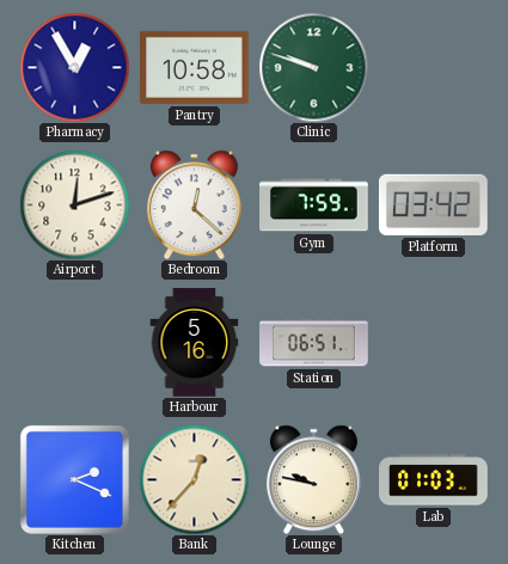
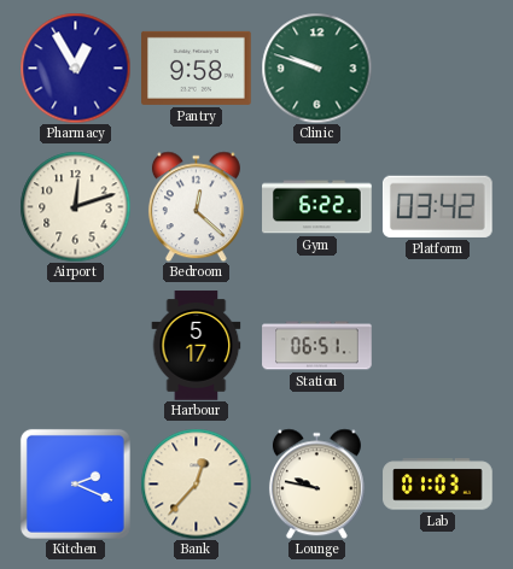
Pantry: 10:58 -> 9:58
Gym: 7:59 -> 6:22
Harbour: 5:16 -> 5:17
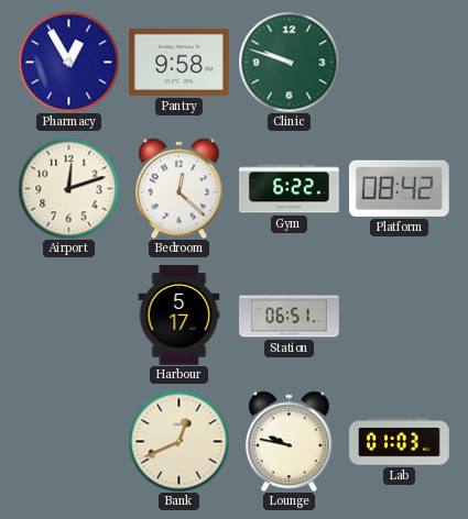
Platform: 03:42 -> 08:42
Kitchen: 2:19 -> none
Bank: 12:37 -> 12:41
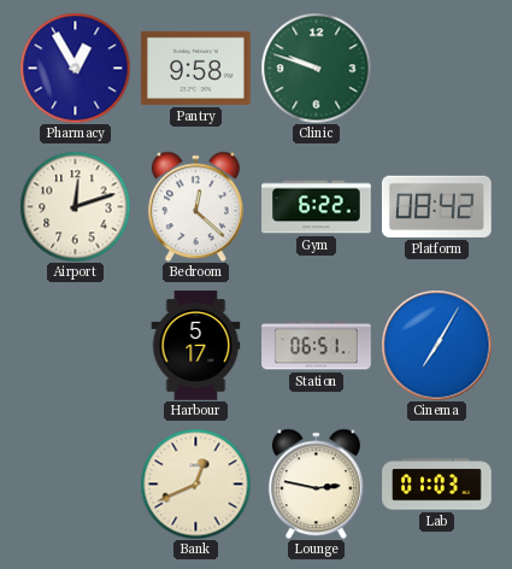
Cinema: none -> 7:05
Lounge: 9:47 -> 2:47
